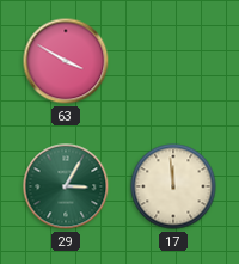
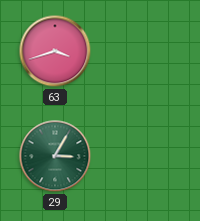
63: 3:50 -> 3:42
17: 11:59 -> none
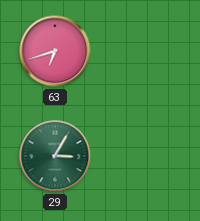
63: 3:42 -> 6:42
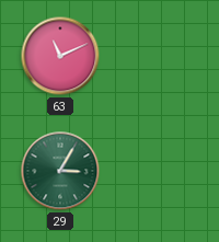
63: 6:42 -> 11:11
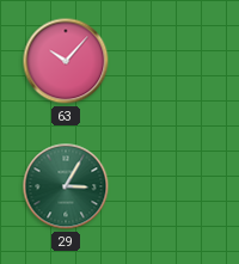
63: 11:11 -> 10:07
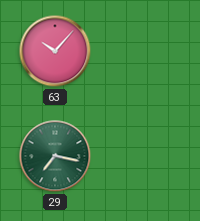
29: 3:05 -> 7:17
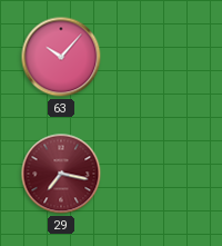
29 dial: green -> burgundy
